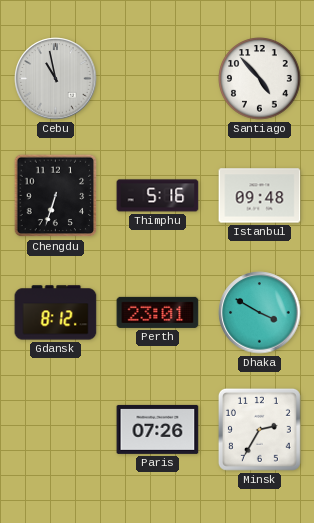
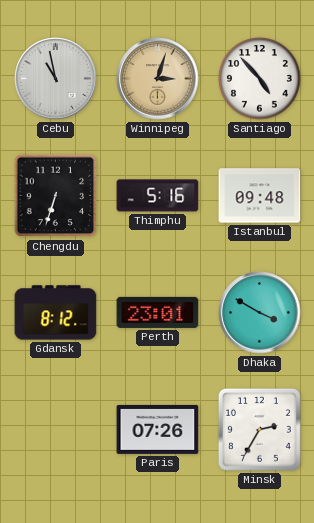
Winnipeg: none -> 3:03
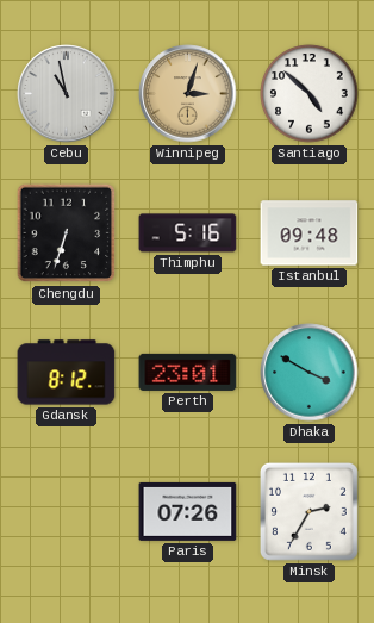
Santiago: 4:53 -> 4:52
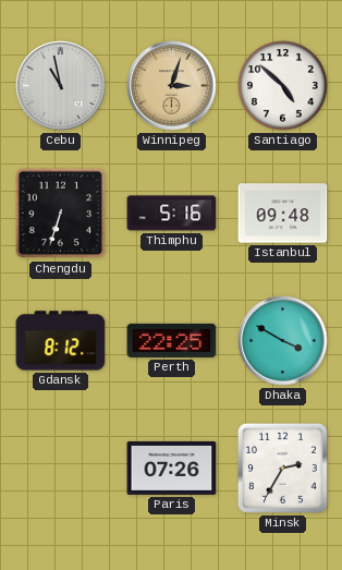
Perth: 23:01 -> 22:25
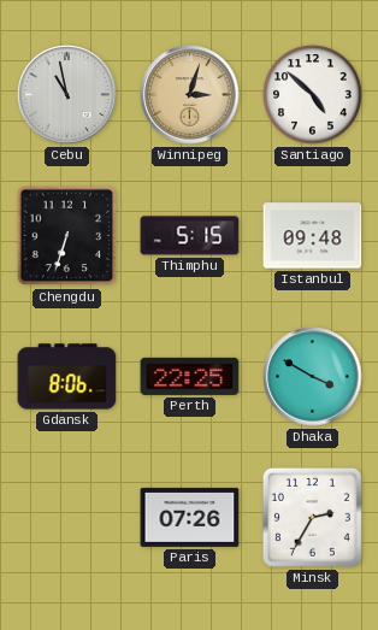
Thimphu: 5:16 -> 5:15
Gdansk: 8:12 -> 8:06
